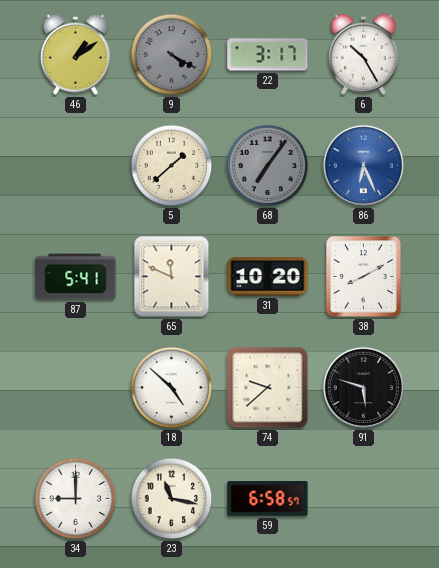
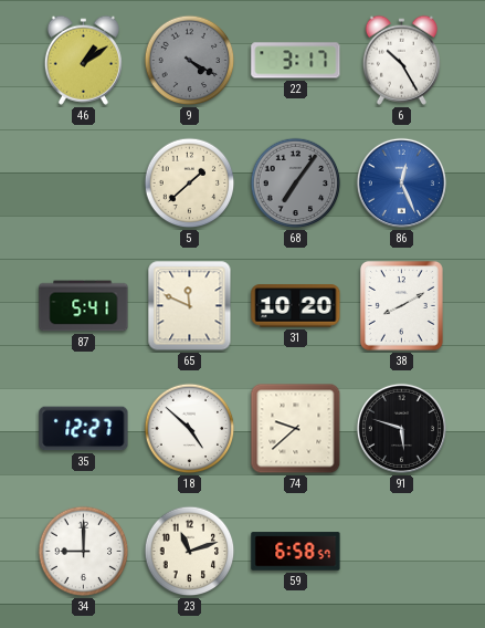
86: 6:26 -> 12:26
35: none -> 12:27
23: 11:17 -> 11:12
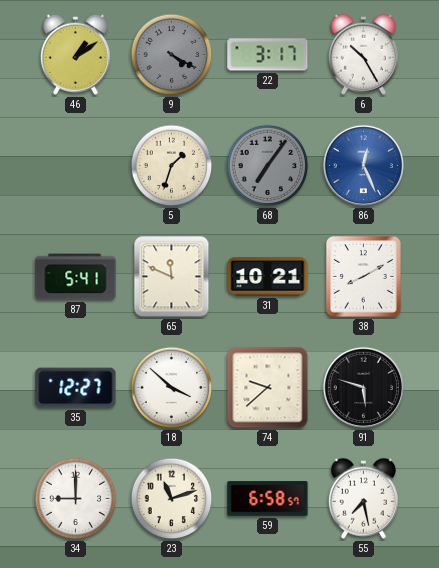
5: 1:38 -> 1:33
31: 10:20 -> 10:21
18: 4:52 -> 3:52
55: none -> 7:28
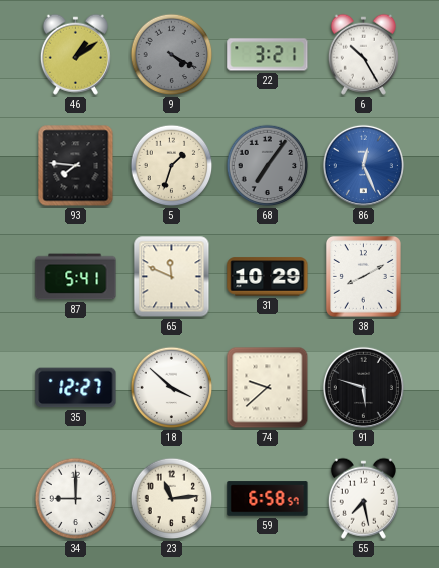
22: 3:17 -> 3:21
93: none -> 7:46
31: 10:21 -> 10:29
23: 11:12 -> 11:14
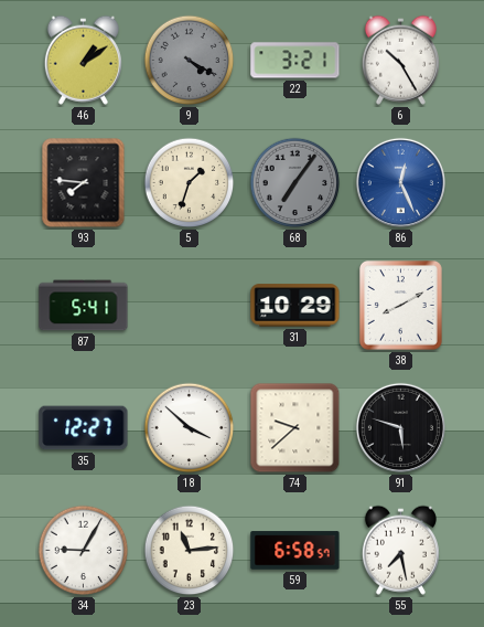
65: 11:49 -> none
34: 9:00 -> 9:05
